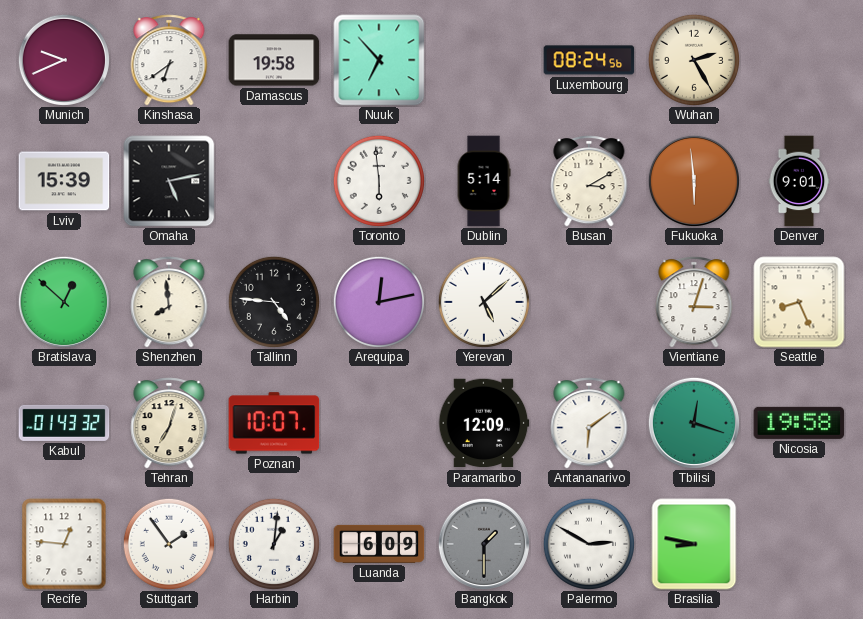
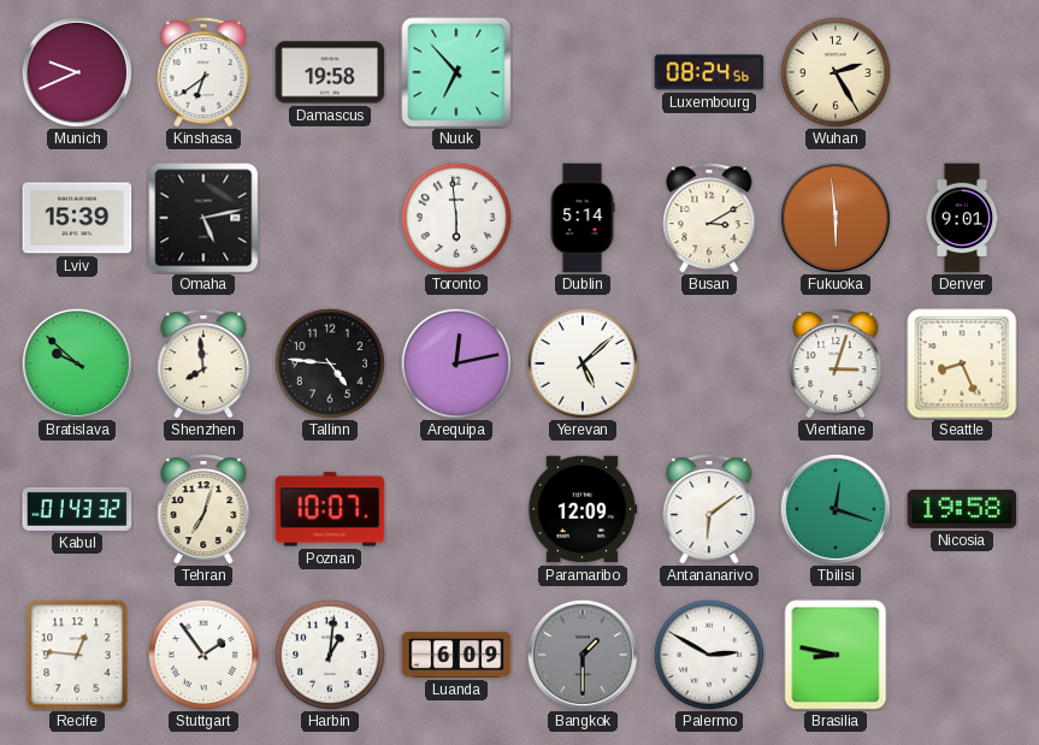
Bratislava: 12:52 -> 9:52
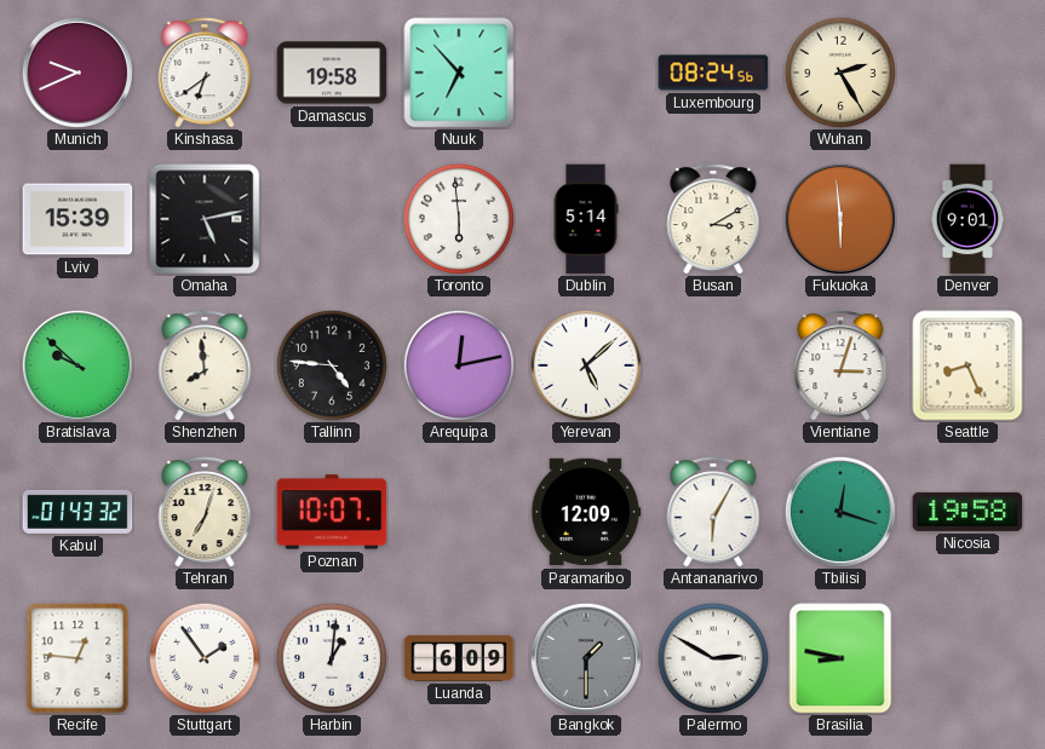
Antananarivo: 6:09 -> 6:05
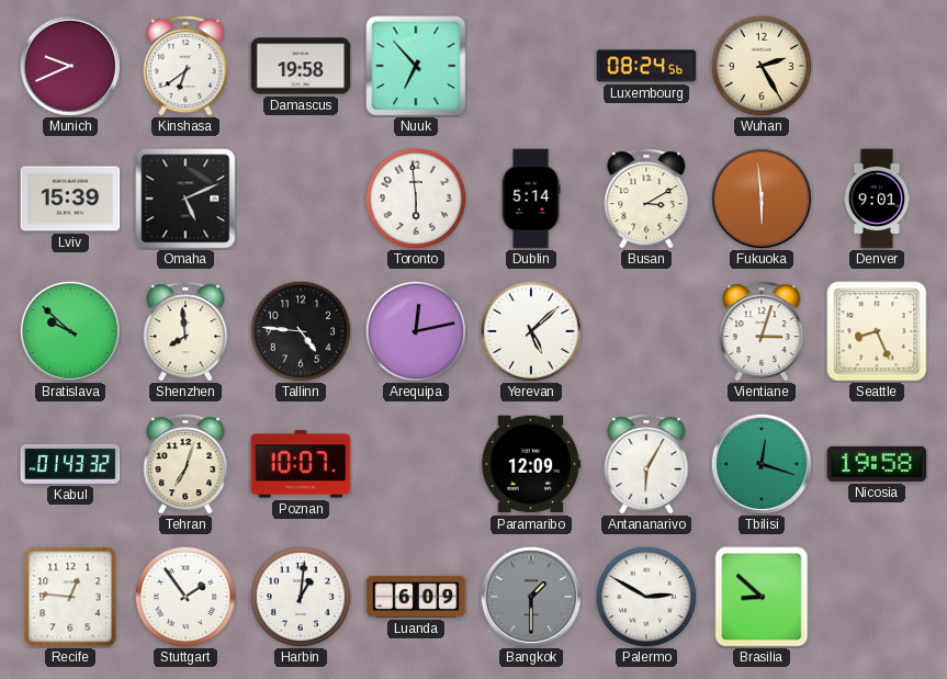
Omaha: 5:13 -> 5:11
Brasilia: 8:47 -> 8:52
